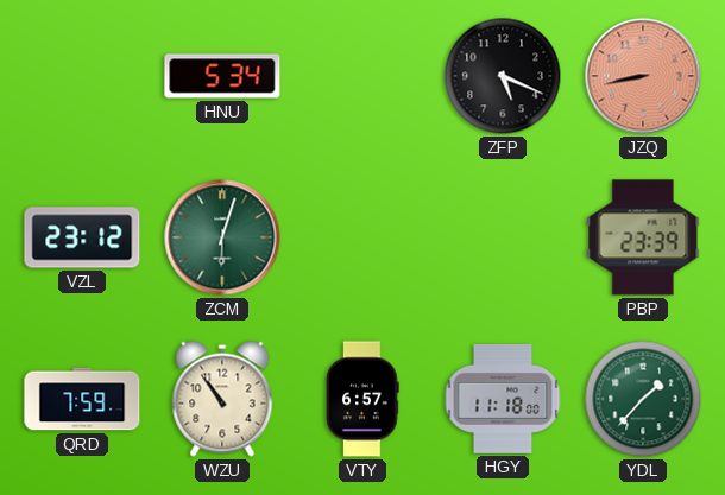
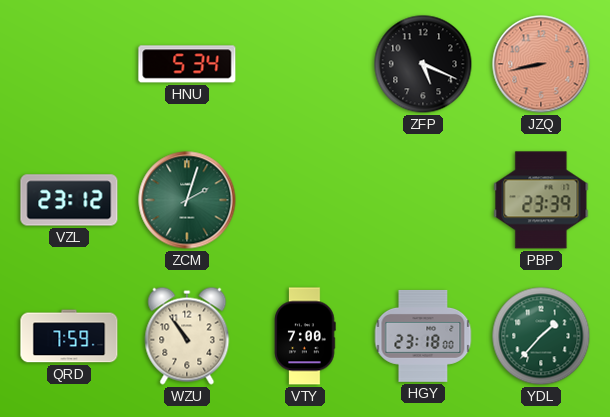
ZCM: 6:03 -> 2:03
VTY: 6:57 -> 7:00
HGY: 11:18 -> 23:18
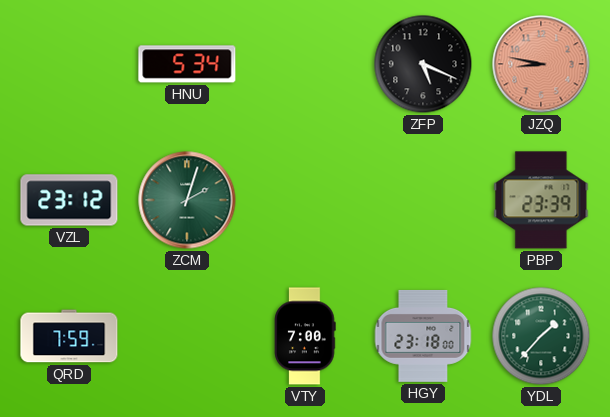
JZQ: 8:43 -> 8:47
WZU: 10:54 -> none
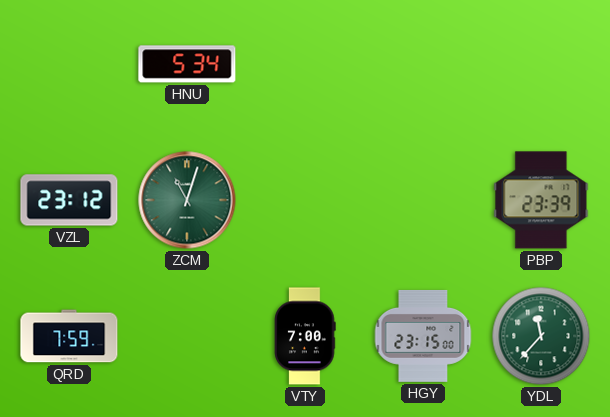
ZFP: 5:19 -> none
JZQ: 8:47 -> none
ZCM: 2:03 -> 11:03
HGY: 23:18 -> 23:15
YDL: 1:37 -> 11:37
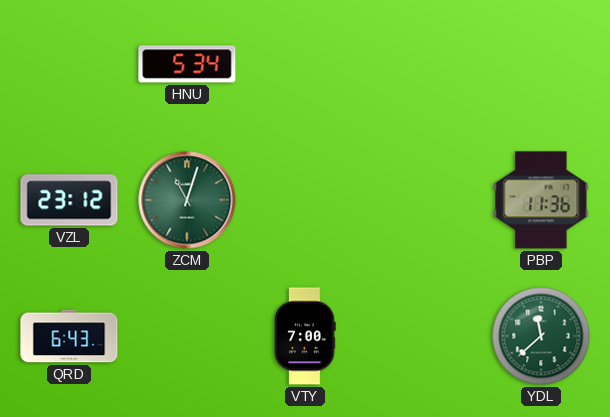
PBP: 23:39 -> 11:36
QRD: 7:59 -> 6:43
HGY: 23:15 -> none
YDL: 11:37 -> 11:38
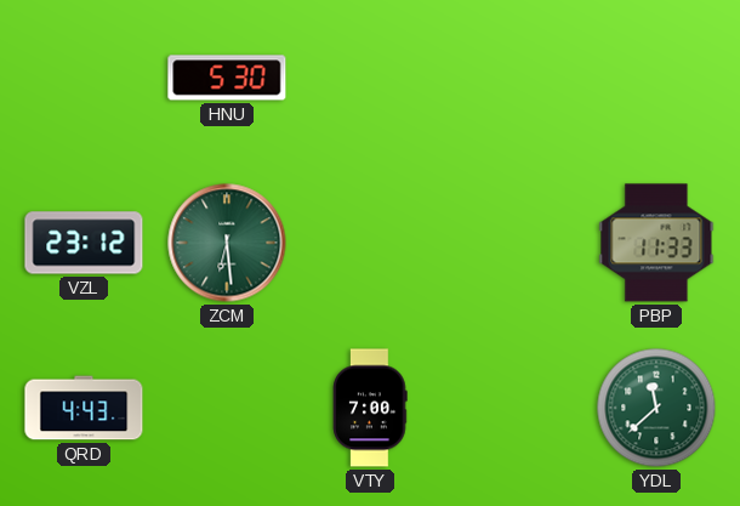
HNU: 5:34 -> 5:30
ZCM: 11:03 -> 6:29
PBP: 11:36 -> 11:33
QRD: 6:43 -> 4:43
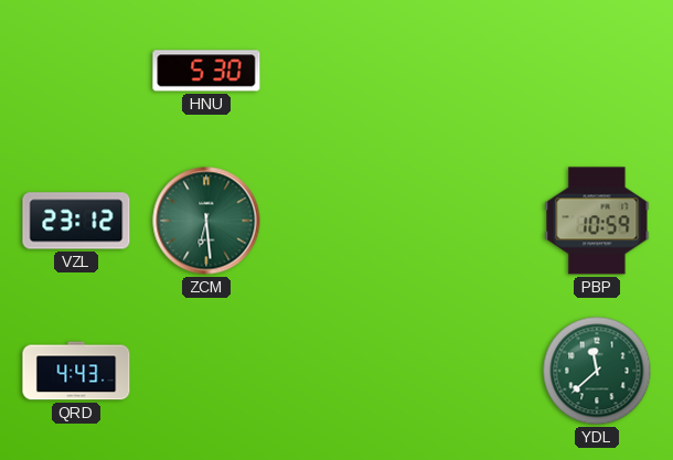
PBP: 11:33 -> 10:59
VTY: 7:00 -> none
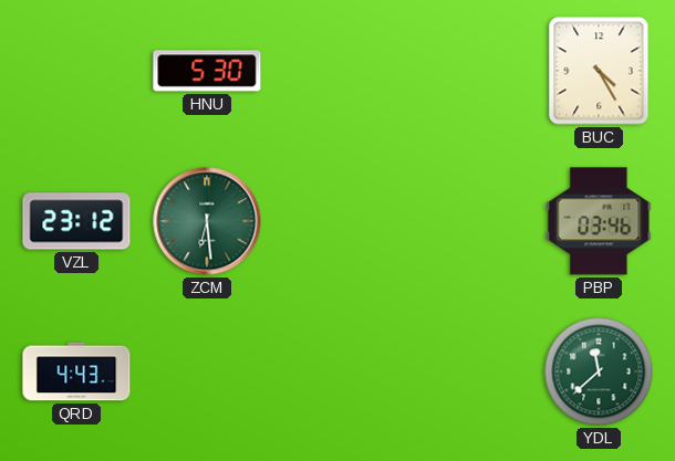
BUC: none -> 4:25
PBP: 10:59 -> 03:46
